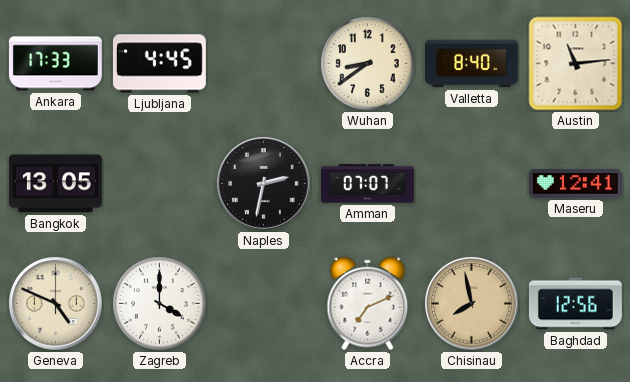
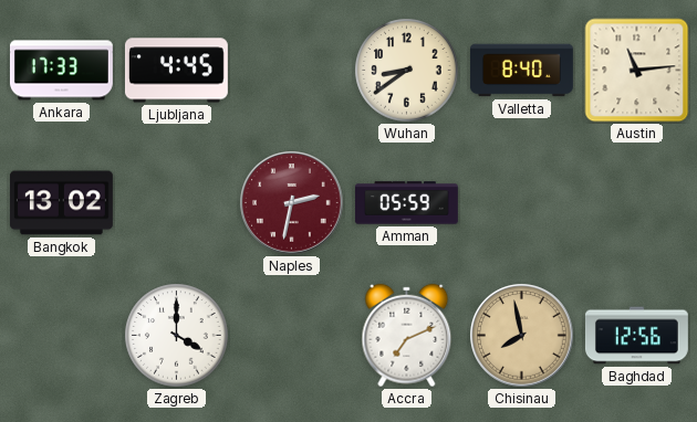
Bangkok: 13:05 -> 13:02
Naples dial: black -> burgundy
Amman: 07:07 -> 05:59
Maseru: 12:41 -> none
Geneva: 4:49 -> none
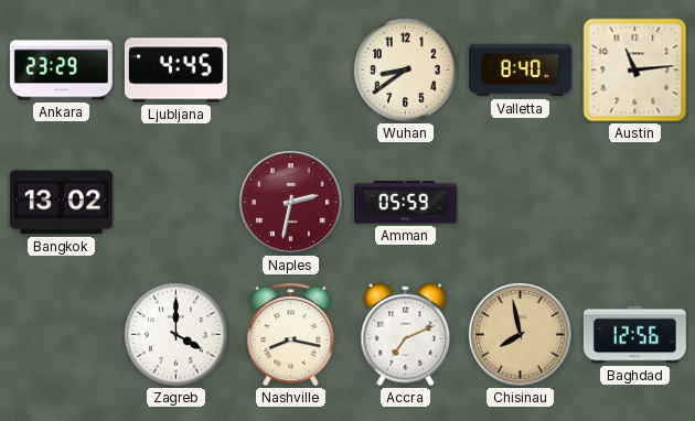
Ankara: 17:33 -> 23:29
Nashville: none -> 8:17
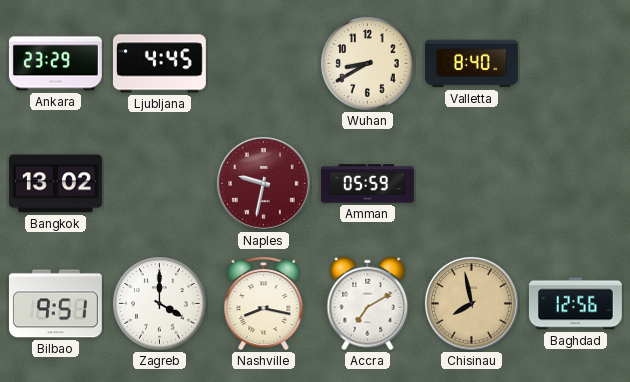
Wuhan: 8:39 -> 8:40
Austin: 11:14 -> none
Naples: 2:32 -> 9:32
Bilbao: none -> 9:51
Accra: 7:11 -> 7:10
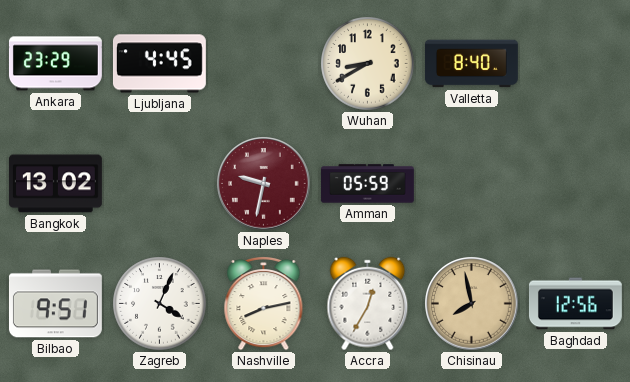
Zagreb: 4:00 -> 4:04
Nashville: 8:17 -> 8:13
Accra: 7:10 -> 12:35
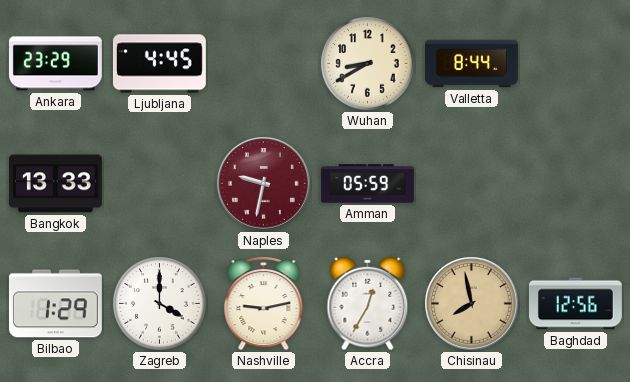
Valletta: 8:40 -> 8:44
Bangkok: 13:02 -> 13:33
Bilbao: 9:51 -> 1:29
Zagreb: 4:04 -> 4:00
Nashville: 8:13 -> 9:13
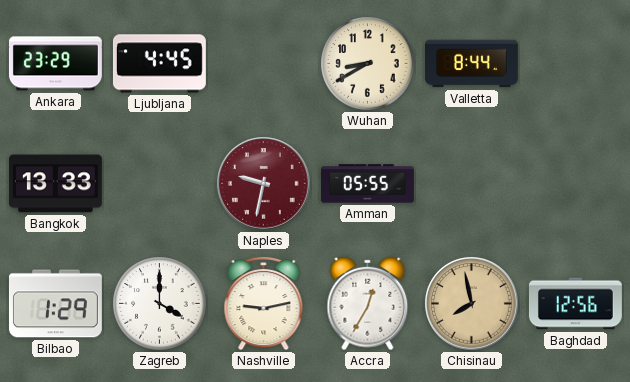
Amman: 05:59 -> 05:55
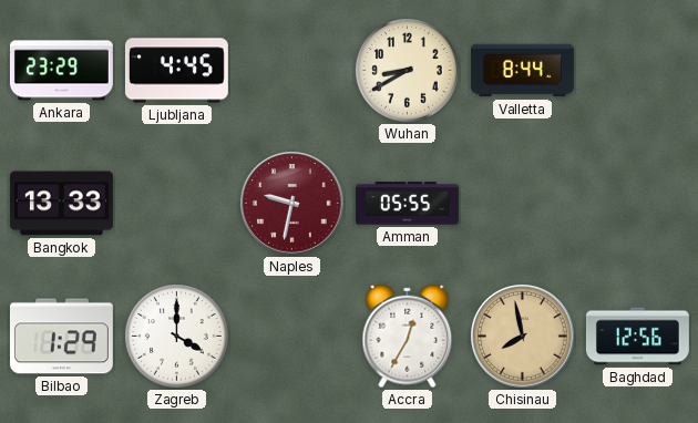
Nashville: 9:13 -> none
